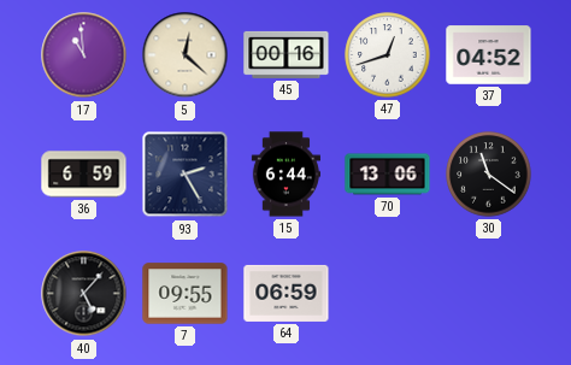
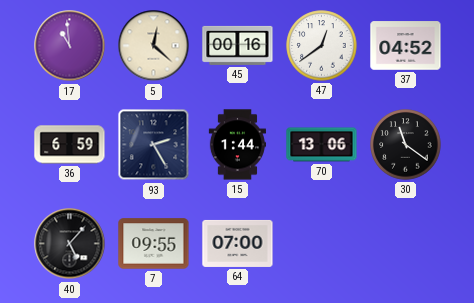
47: 12:42 -> 12:39
15: 6:44 -> 1:44
64: 06:59 -> 07:00
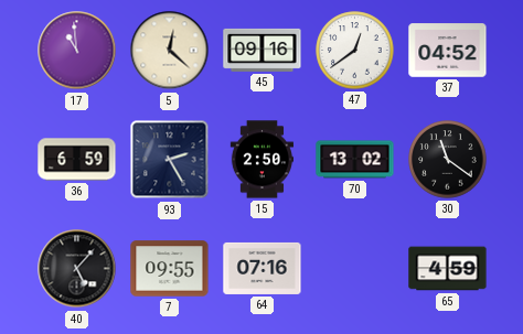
45: 00:16 -> 09:16
15: 1:44 -> 2:50
70: 13:06 -> 13:02
64: 07:00 -> 07:16
65: none -> 4:59
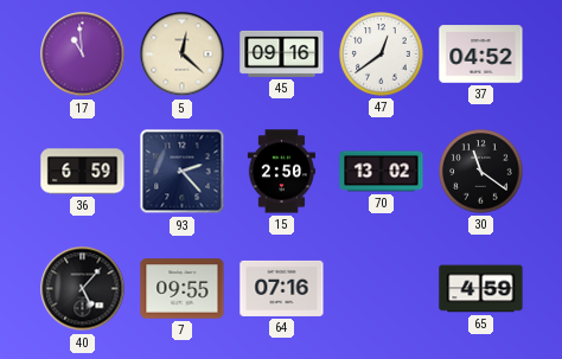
93: 2:25 -> 2:23
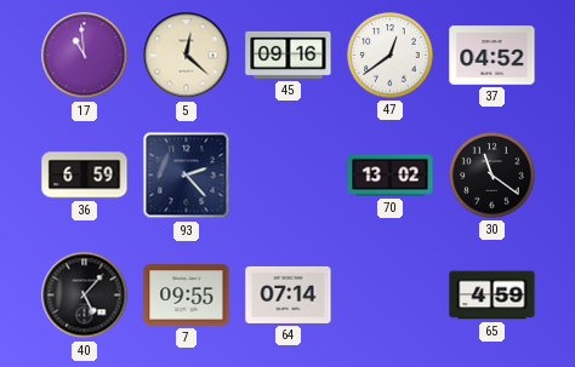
15: 2:50 -> none
64: 07:16 -> 07:14
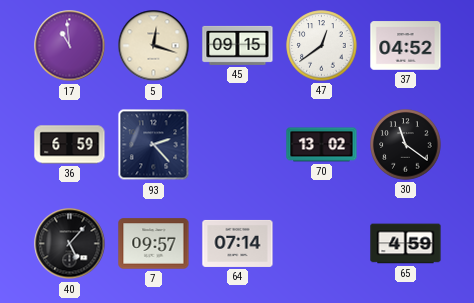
5: 12:22 -> 12:18
45: 09:16 -> 09:15
7: 09:55 -> 09:57
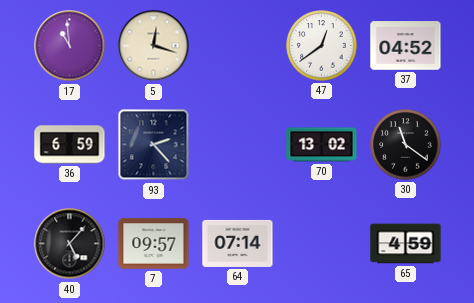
45: 09:15 -> none
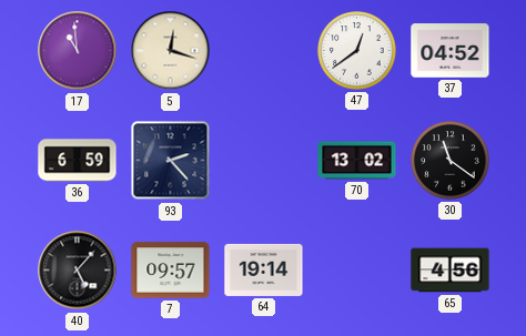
64: 07:14 -> 19:14
65: 4:59 -> 4:56
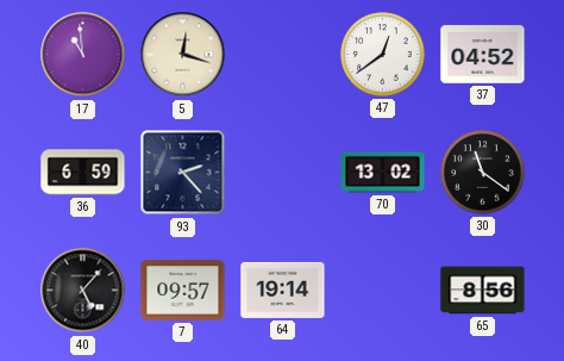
65: 4:56 -> 8:56
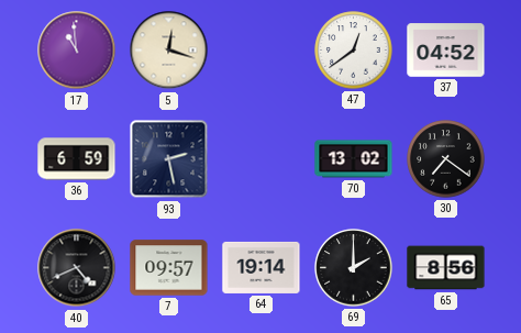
93: 2:23 -> 2:28
30: 11:21 -> 7:21
40: 5:07 -> 4:41
69: none -> 2:00
